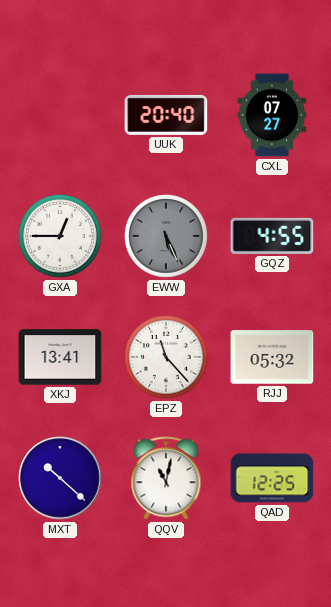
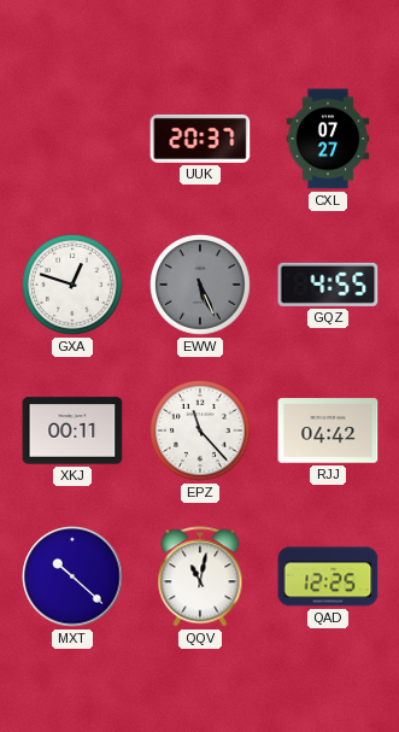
UUK: 20:40 -> 20:37
GXA: 12:45 -> 12:48
XKJ: 13:41 -> 00:11
RJJ: 05:32 -> 04:42
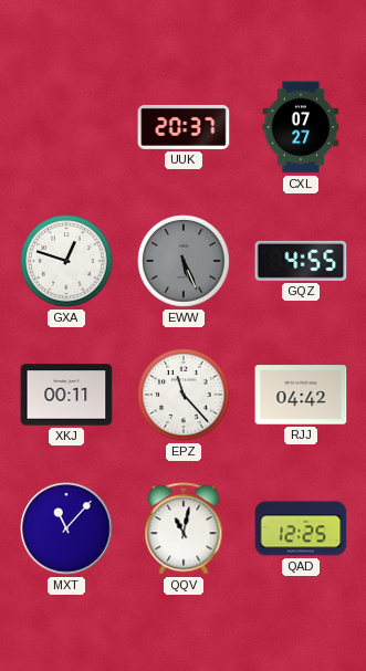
MXT: 10:22 -> 11:07
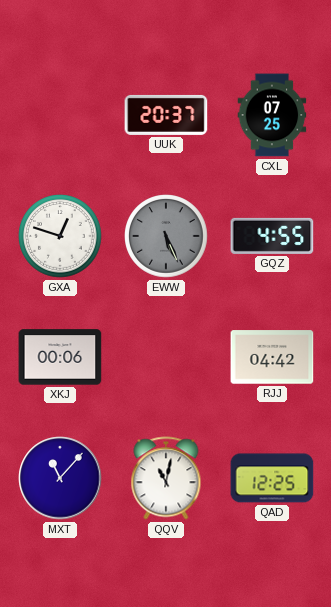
CXL: 07:27 -> 07:25
XKJ: 00:11 -> 00:06
EPZ: 11:23 -> none
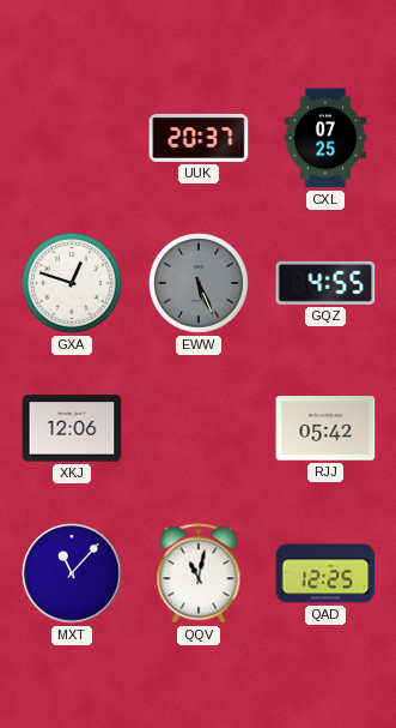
XKJ: 00:06 -> 12:06
RJJ: 04:42 -> 05:42
